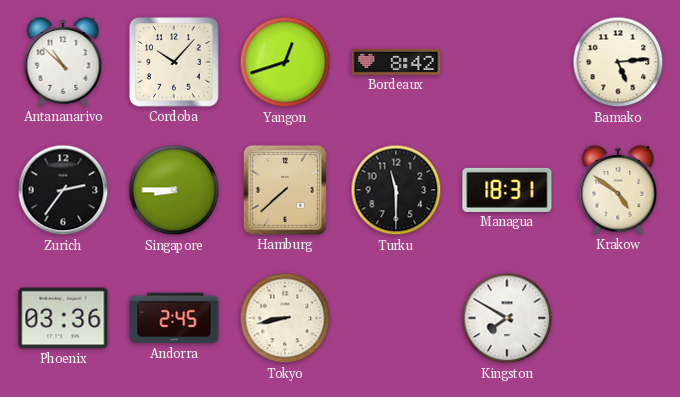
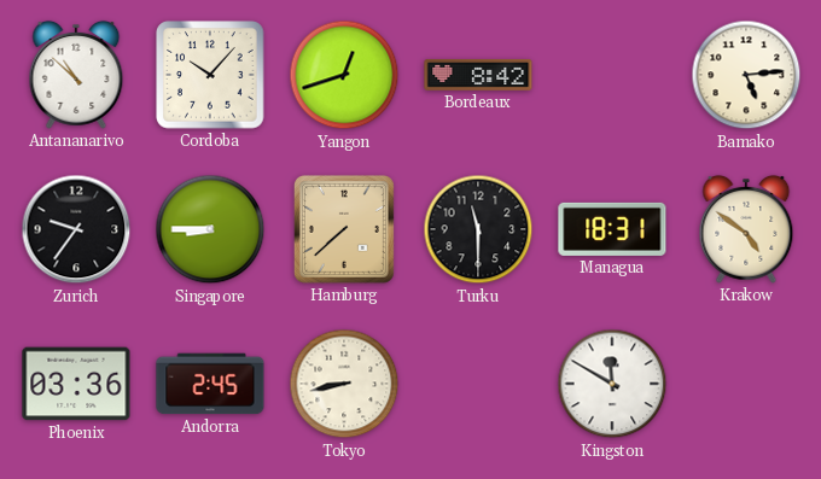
Zurich: 2:36 -> 9:36
Kingston: 7:50 -> 11:50
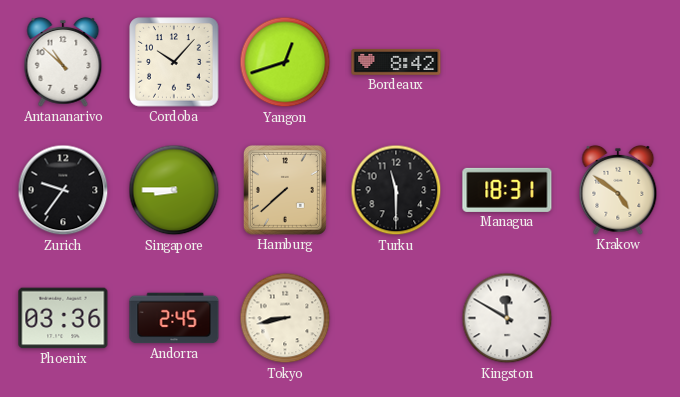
Bamako: 5:14 -> none
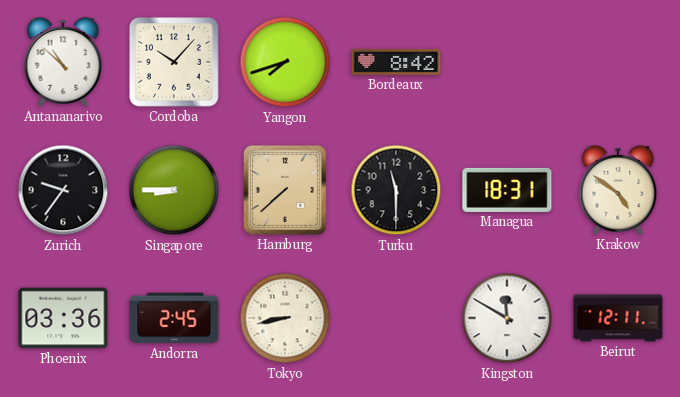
Yangon: 12:42 -> 7:42
Beirut: none -> 12:11
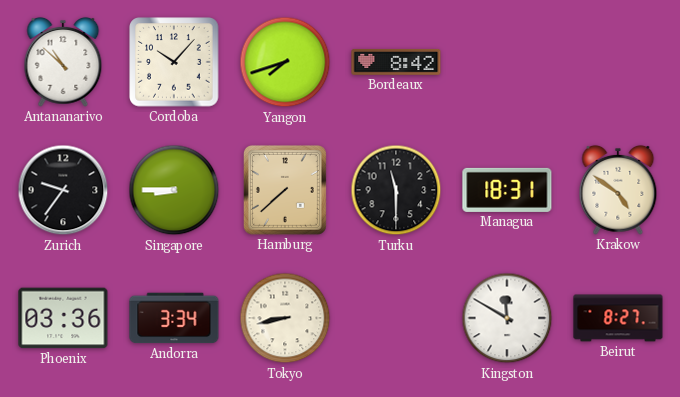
Andorra: 2:45 -> 3:34
Beirut: 12:11 -> 8:27
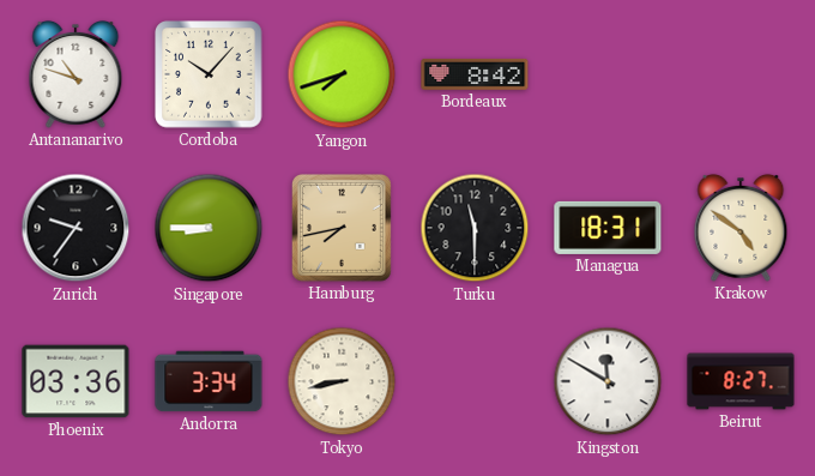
Antananarivo: 10:52 -> 10:48
Hamburg: 7:38 -> 7:43
